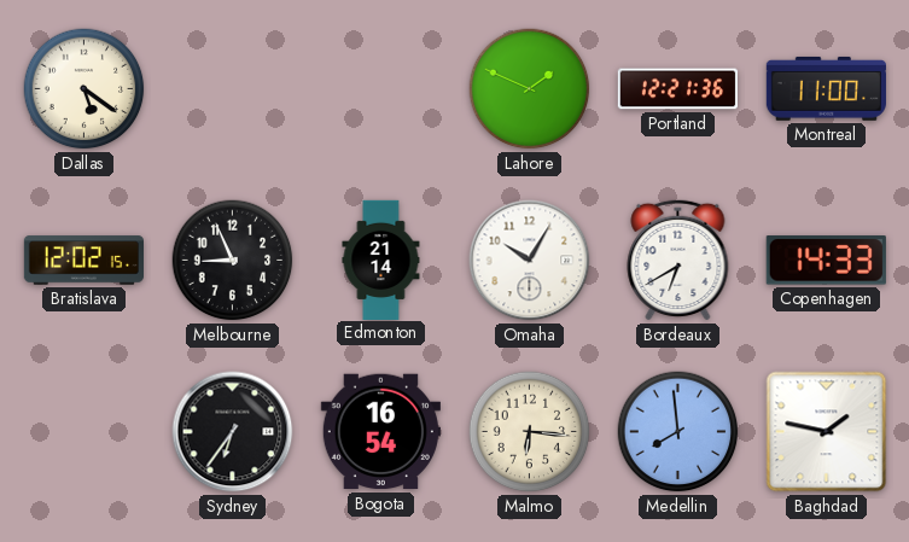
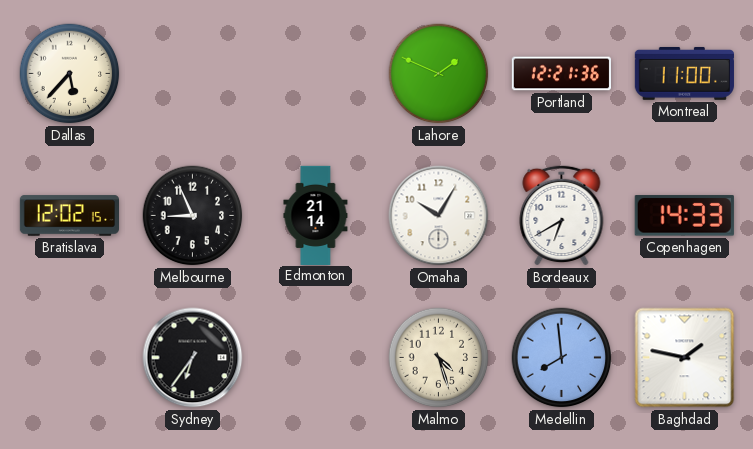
Dallas: 5:21 -> 5:37
Bogota: 16:54 -> none
Malmo: 6:16 -> 4:27
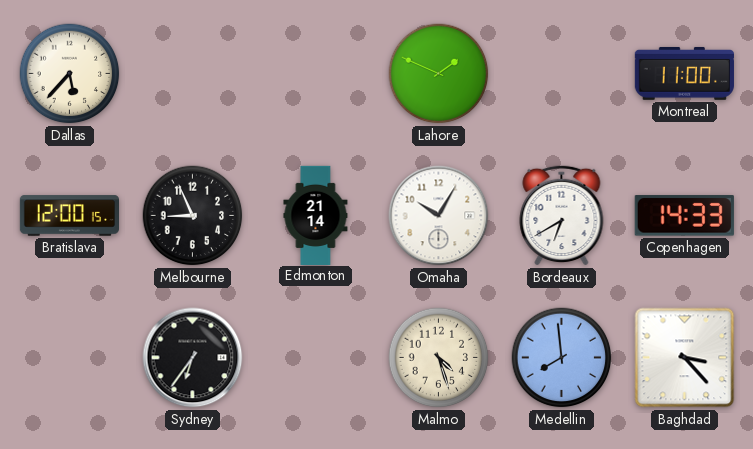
Portland: 12:21 -> none
Bratislava: 12:02 -> 12:00
Baghdad: 1:47 -> 3:23
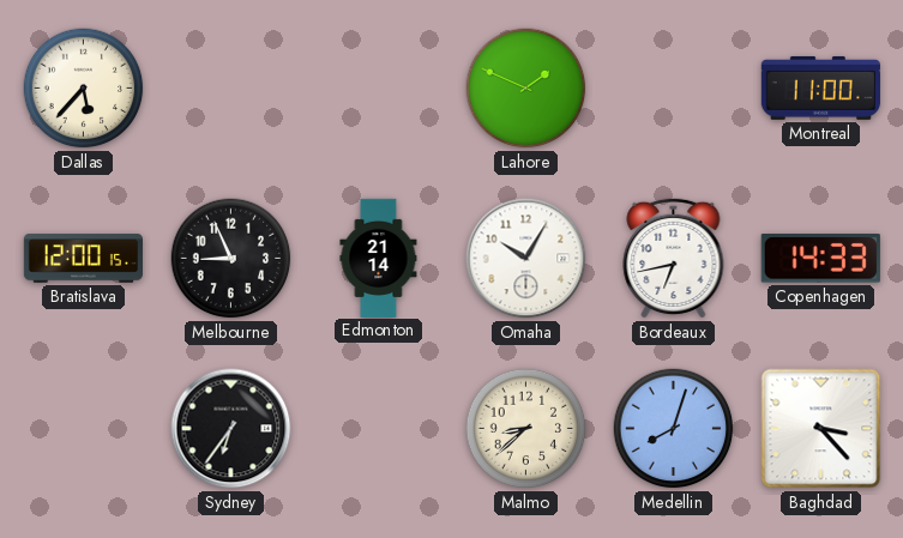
Bordeaux: 6:40 -> 6:43
Malmo: 4:27 -> 8:38
Medellin: 7:59 -> 8:03
